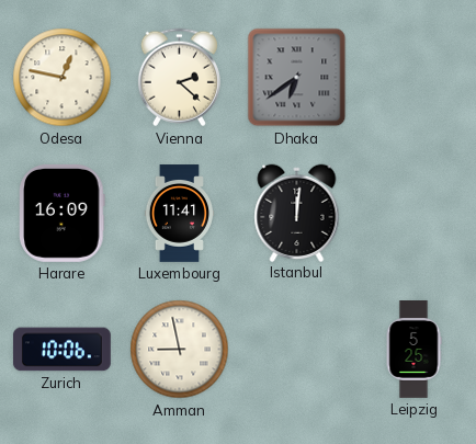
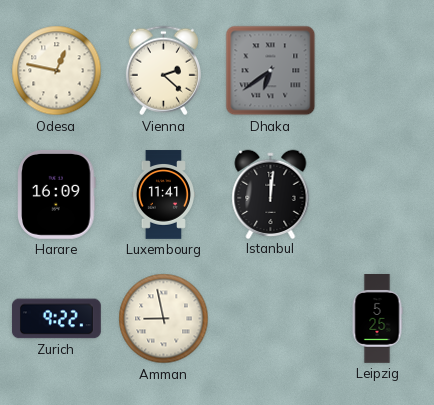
Zurich: 10:06 -> 9:22
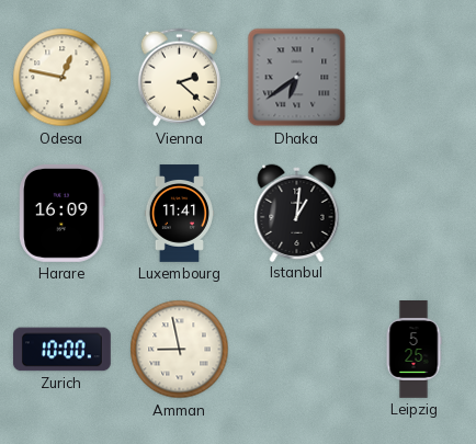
Istanbul: 12:01 -> 1:01
Zurich: 9:22 -> 10:00
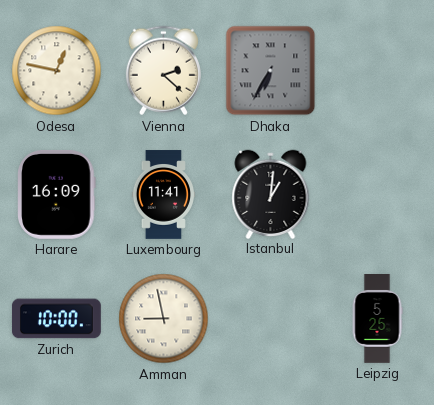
Dhaka: 6:39 -> 6:35
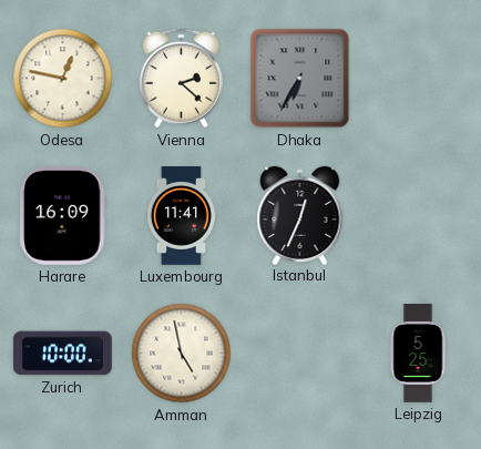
Istanbul: 1:01 -> 12:34
Amman: 8:58 -> 4:58
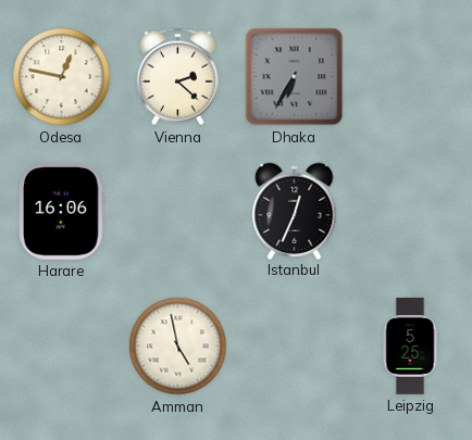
Harare: 16:09 -> 16:06
Luxembourg: 11:41 -> none
Zurich: 10:00 -> none
